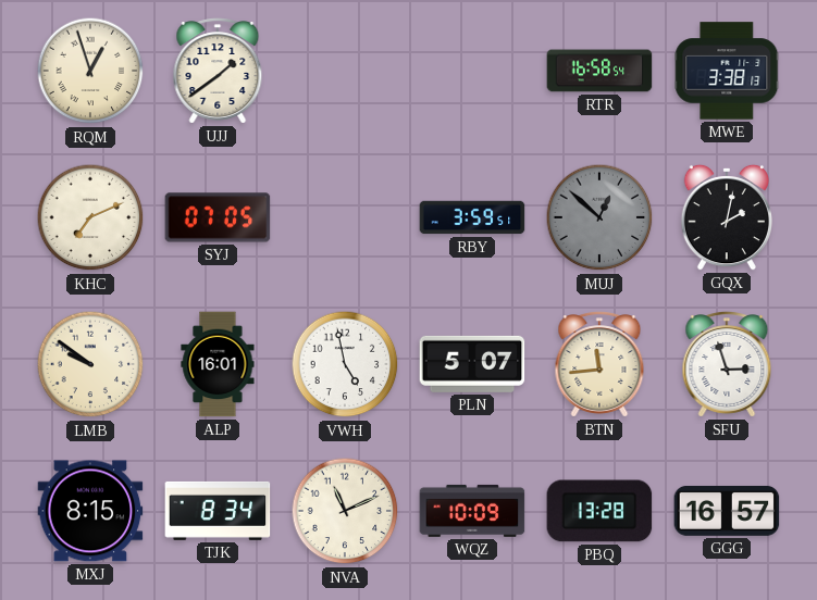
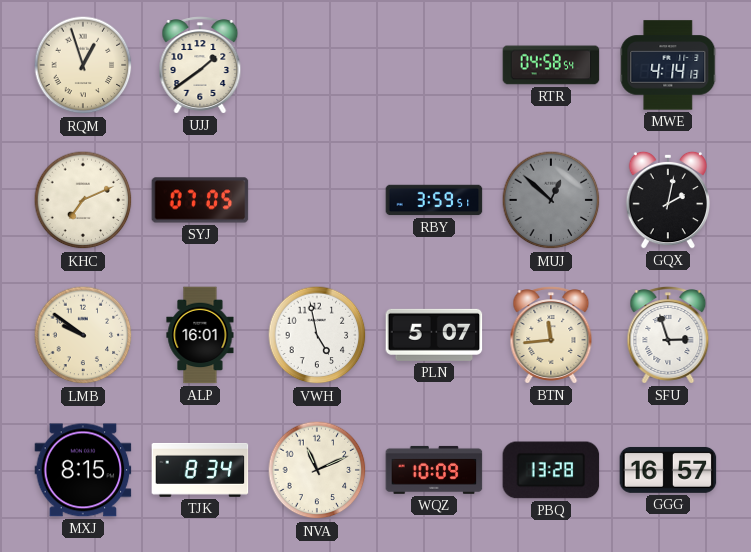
RTR: 16:58 -> 04:58
MWE: 3:38 -> 4:14
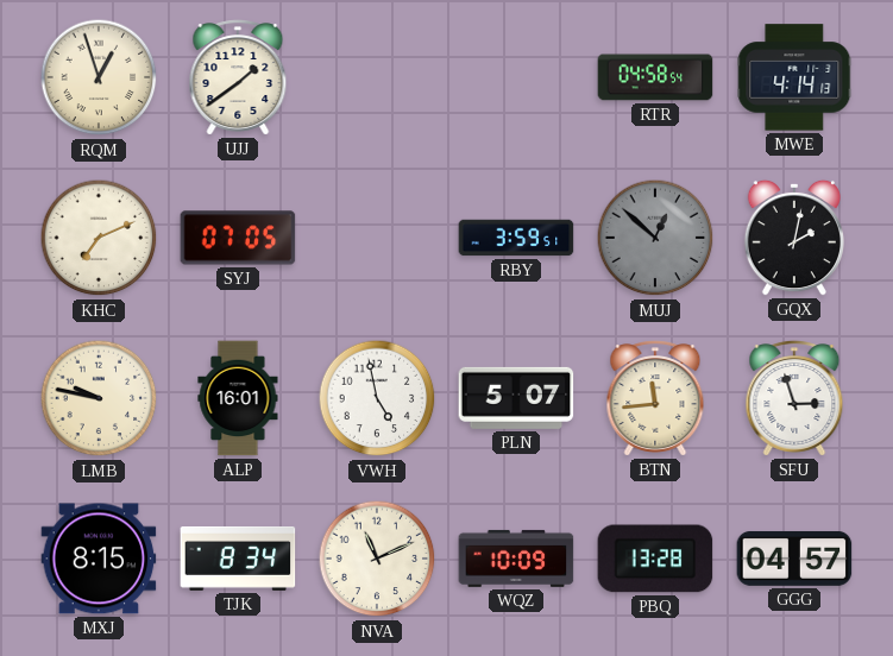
LMB: 9:51 -> 9:47
GGG: 16:57 -> 04:57
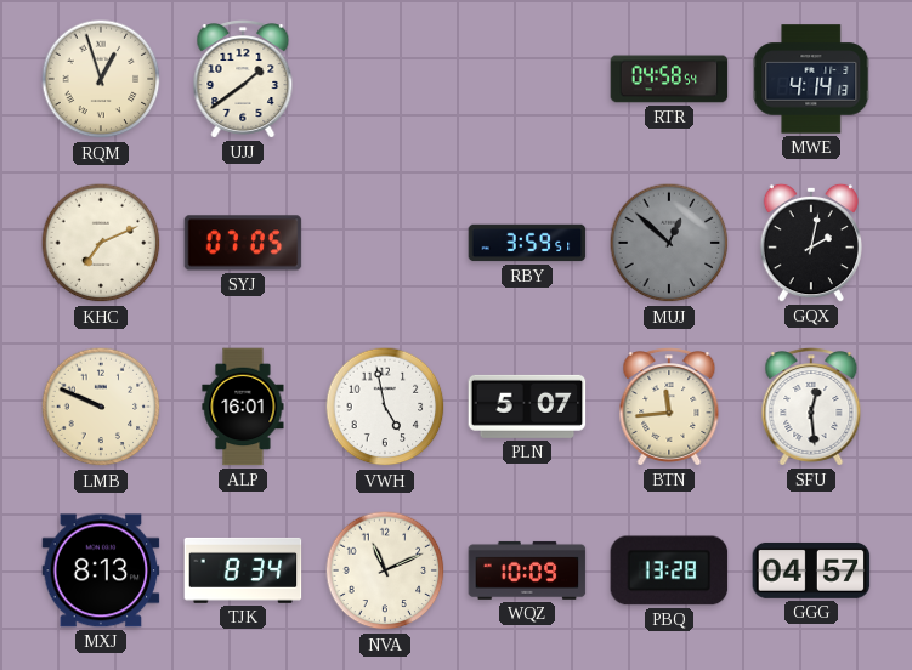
LMB: 9:47 -> 9:49
SFU: 2:57 -> 12:29
MXJ: 8:15 -> 8:13
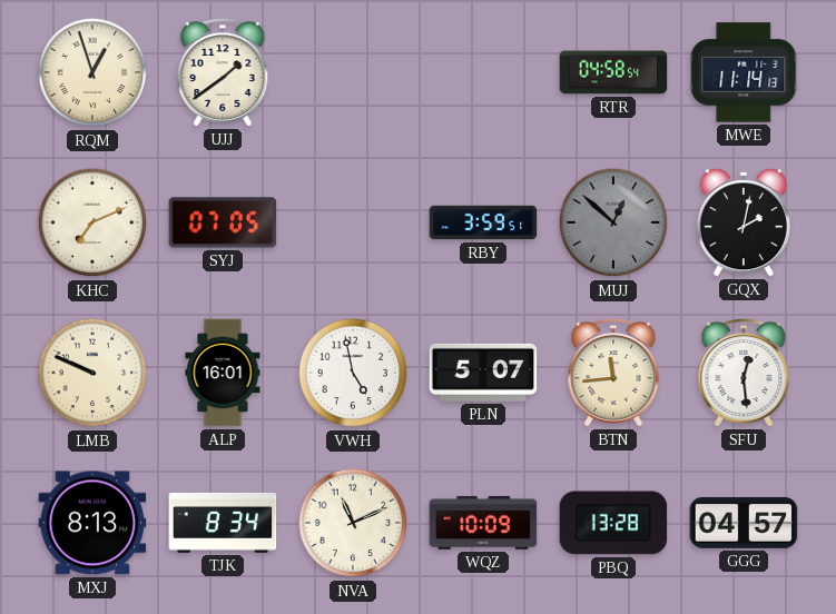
MWE: 4:14 -> 11:14
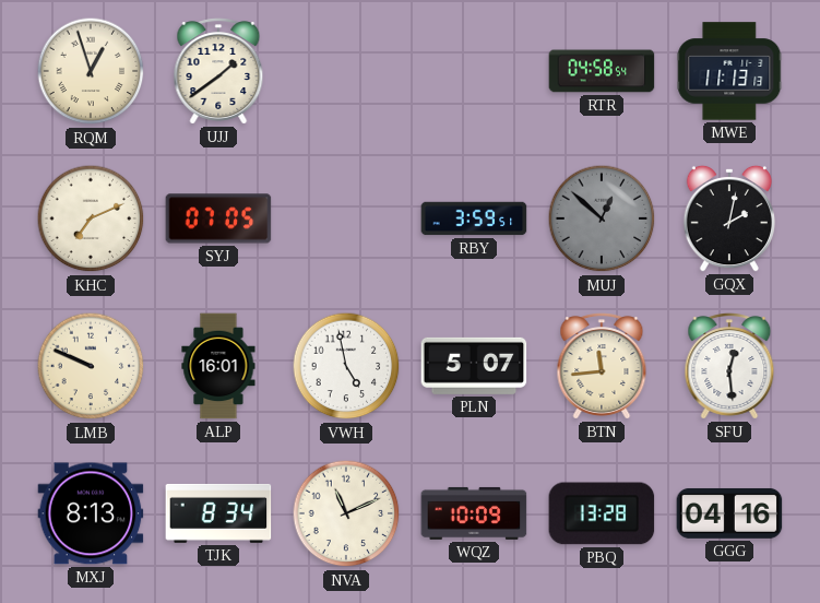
MWE: 11:14 -> 11:13
GGG: 04:57 -> 04:16
